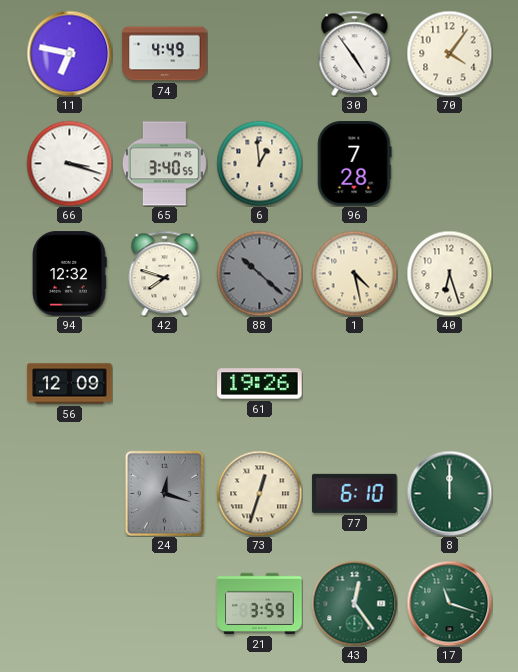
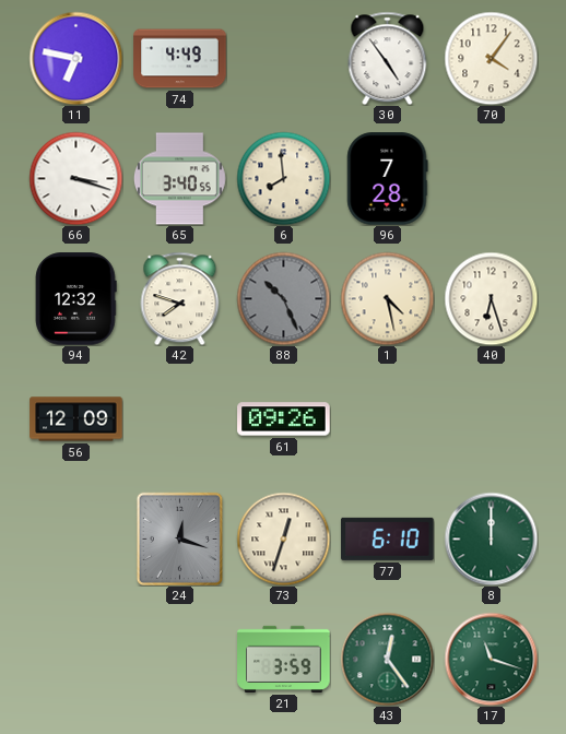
6: 12:59 -> 7:59
88: 10:22 -> 10:26
61: 19:26 -> 09:26
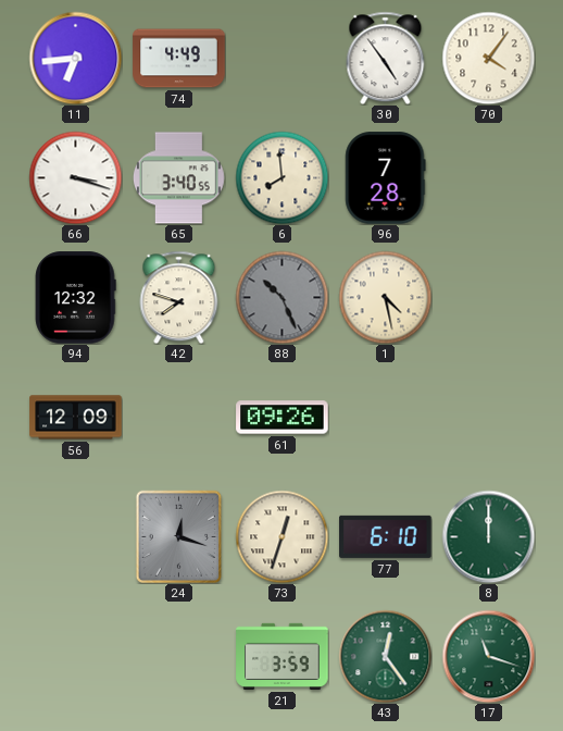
11: 6:47 -> 6:44
40: 6:27 -> none
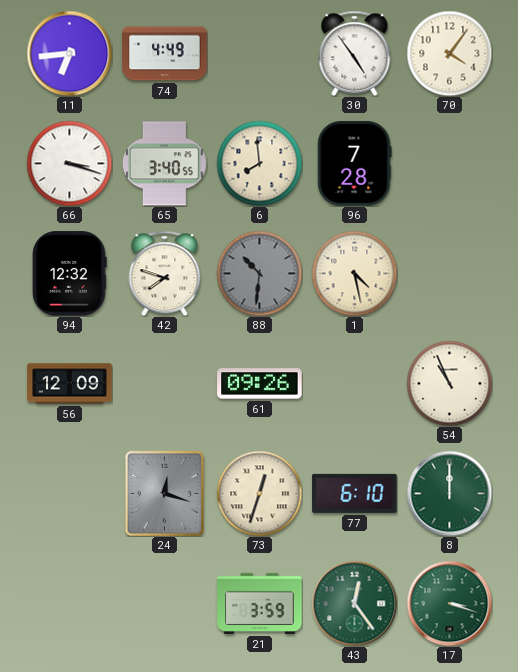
88: 10:26 -> 10:31
54: none -> 10:56
17: 11:18 -> 3:18
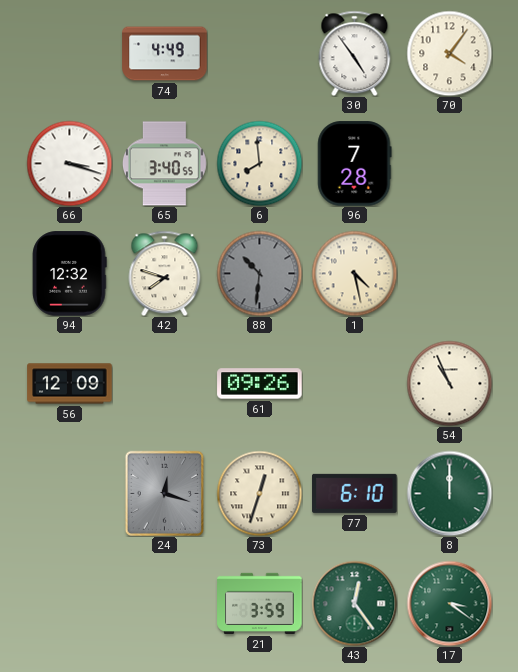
11: 6:44 -> none
17: 3:18 -> 3:21
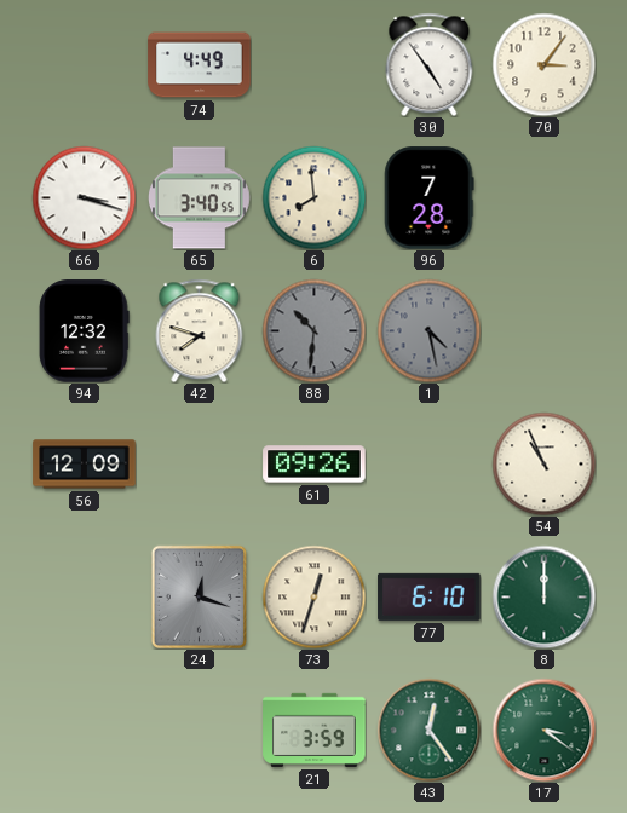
70: 4:06 -> 3:06
1 dial: cream -> grey
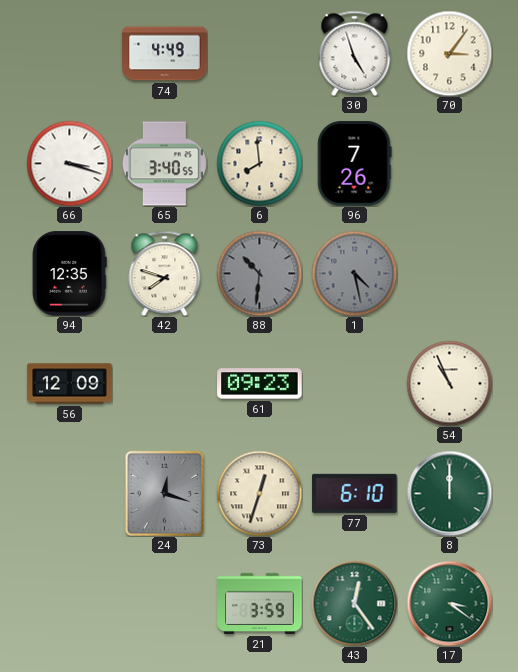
30: 4:54 -> 4:57
96: 7:28 -> 7:26
94: 12:32 -> 12:35
61: 09:26 -> 09:23
